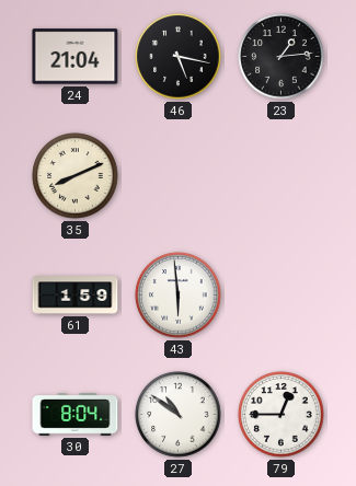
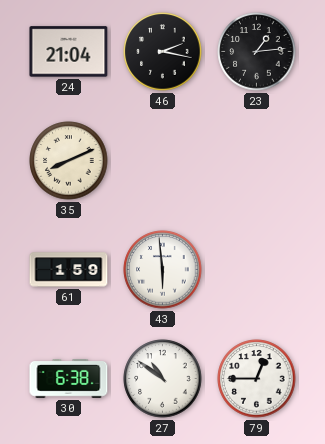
46: 5:17 -> 2:17
30: 8:04 -> 6:38
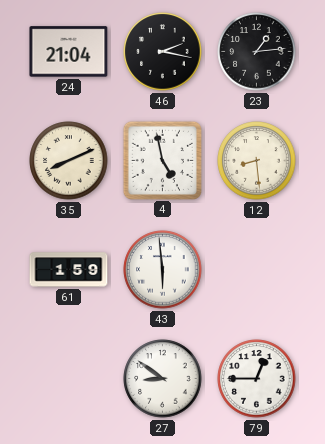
4: none -> 4:58
12: none -> 8:29
30: 6:38 -> none
27: 10:51 -> 8:51
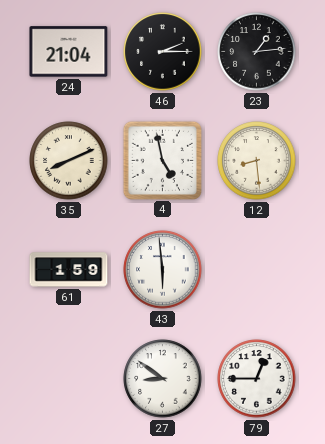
46: 2:17 -> 2:15
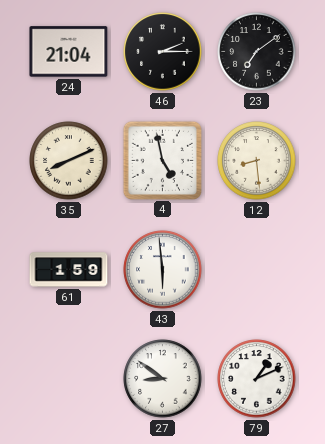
23: 1:14 -> 7:09
79: 12:45 -> 1:11
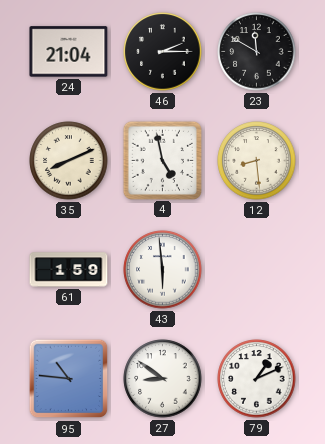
23: 7:09 -> 11:50
95: none -> 10:46
